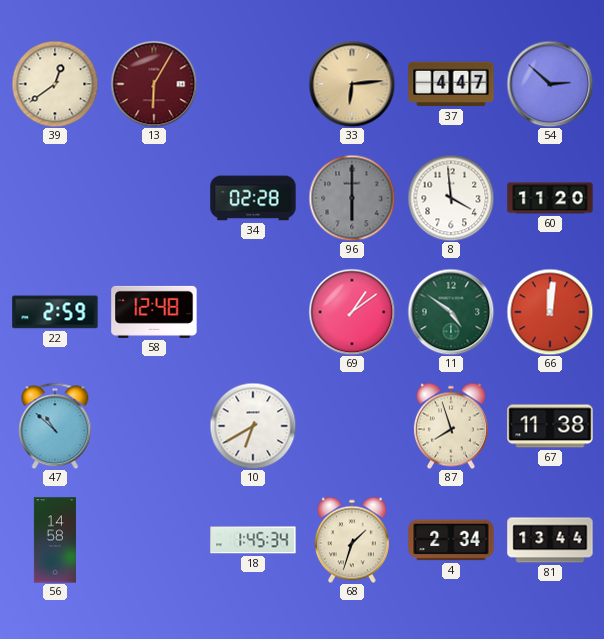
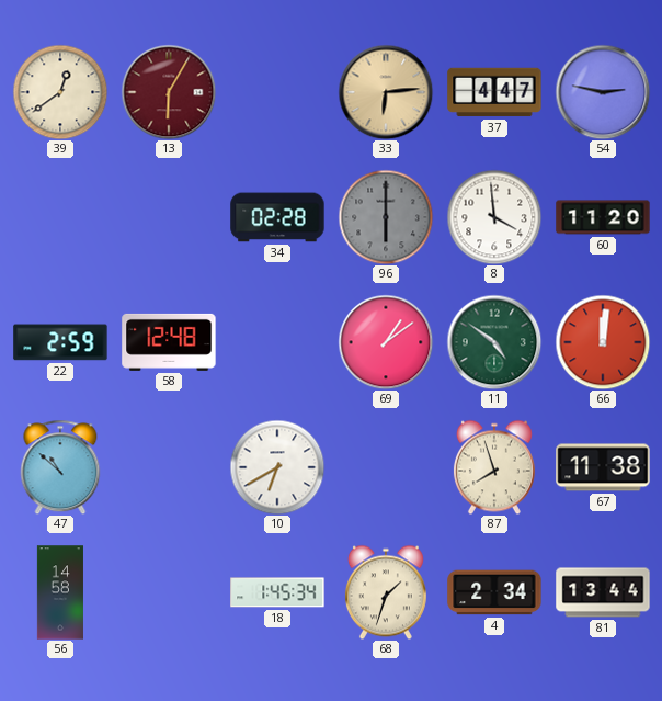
54: 2:52 -> 2:47
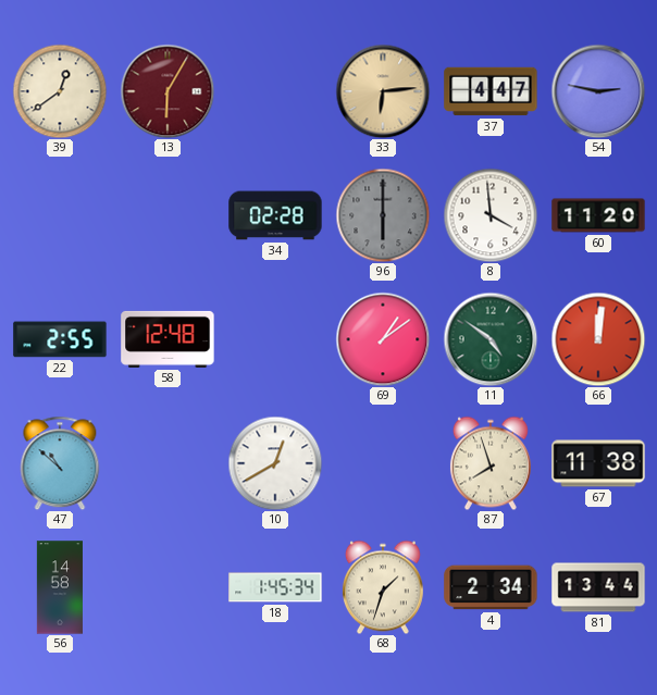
22: 2:59 -> 2:55
10: 6:40 -> 12:40
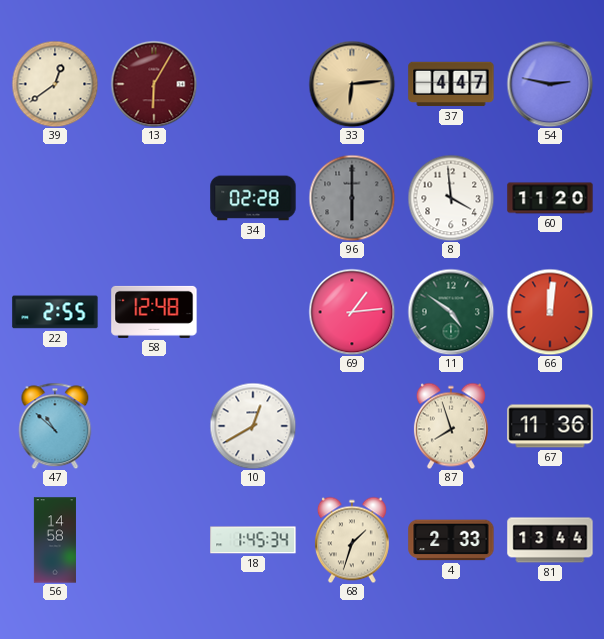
69: 1:09 -> 1:14
67: 11:38 -> 11:36
4: 2:34 -> 2:33
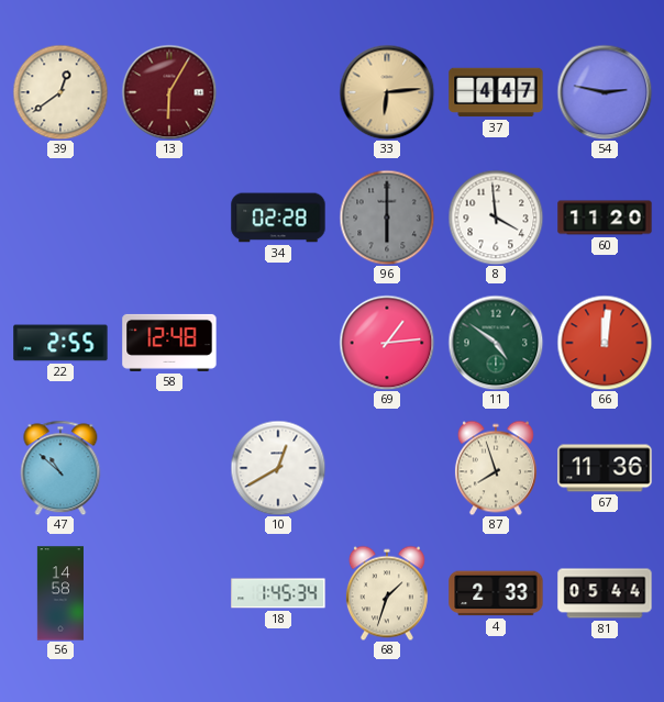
81: 13:44 -> 05:44
